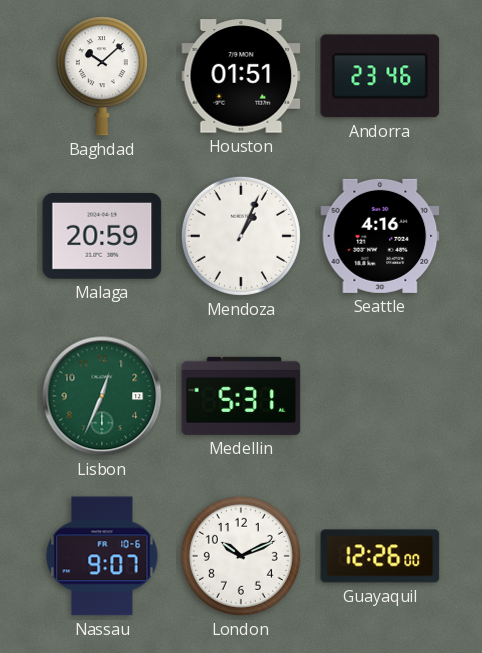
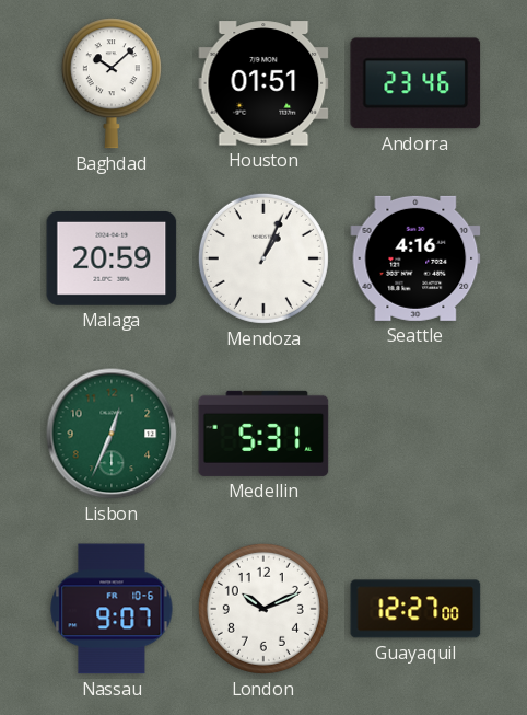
Guayaquil: 12:26 -> 12:27
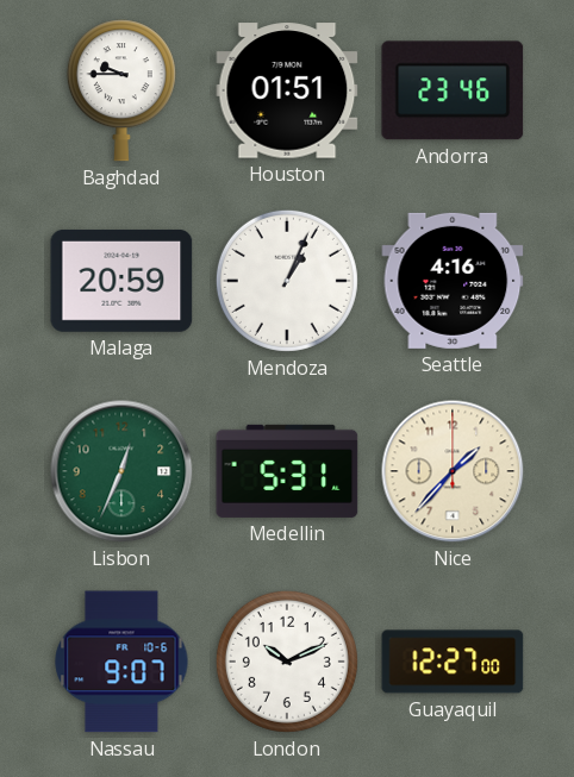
Baghdad: 10:08 -> 9:45
Nice: none -> 1:37
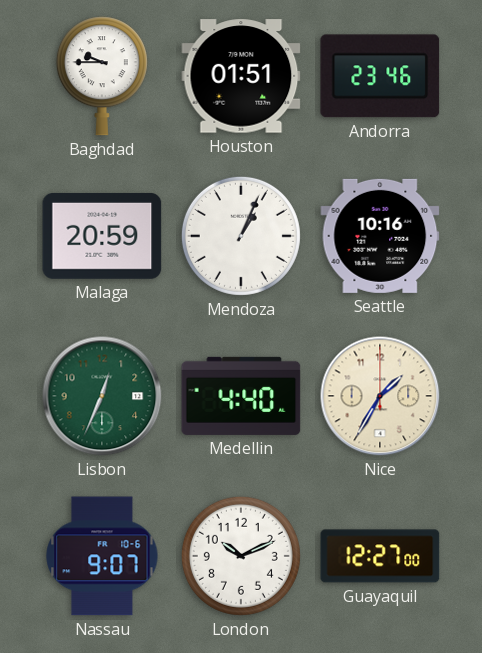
Seattle: 4:16 -> 10:16
Medellin: 5:31 -> 4:40
Nice: 1:37 -> 1:35
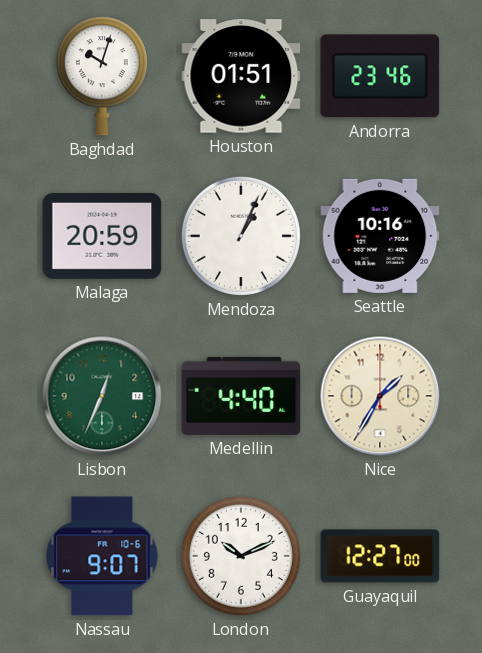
Baghdad: 9:45 -> 10:03
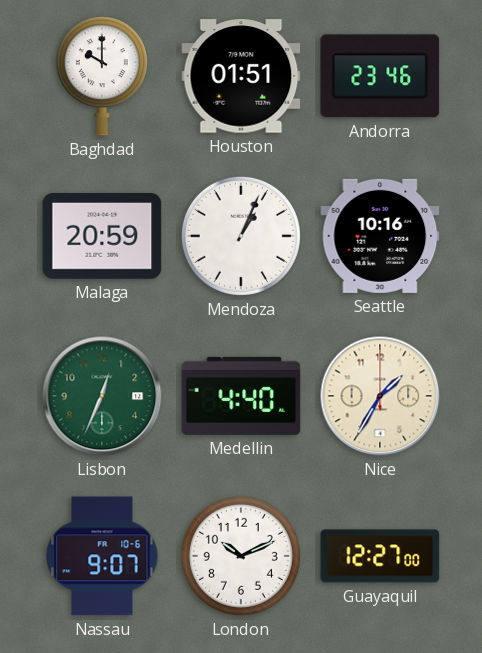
Baghdad: 10:03 -> 10:00
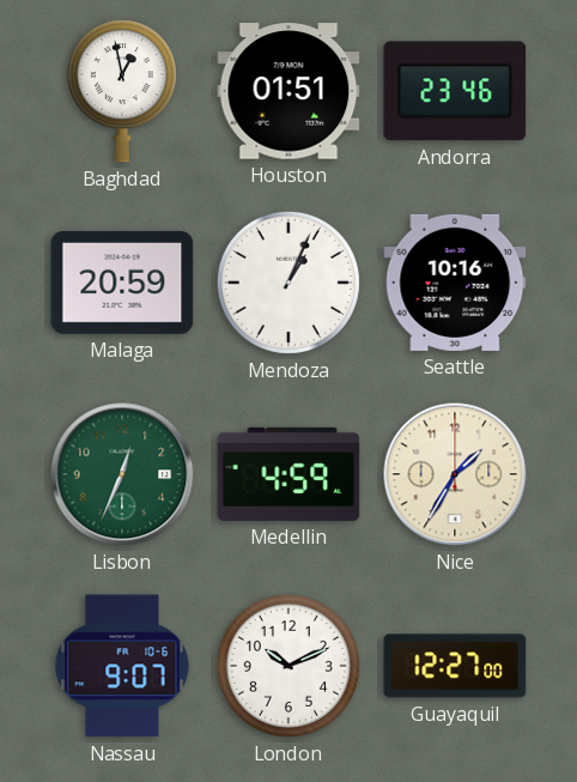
Baghdad: 10:00 -> 12:58
Medellin: 4:40 -> 4:59
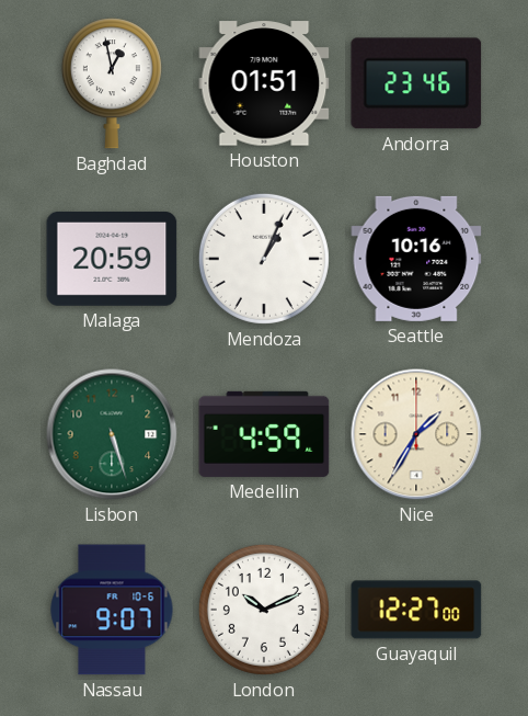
Lisbon: 12:34 -> 5:27
